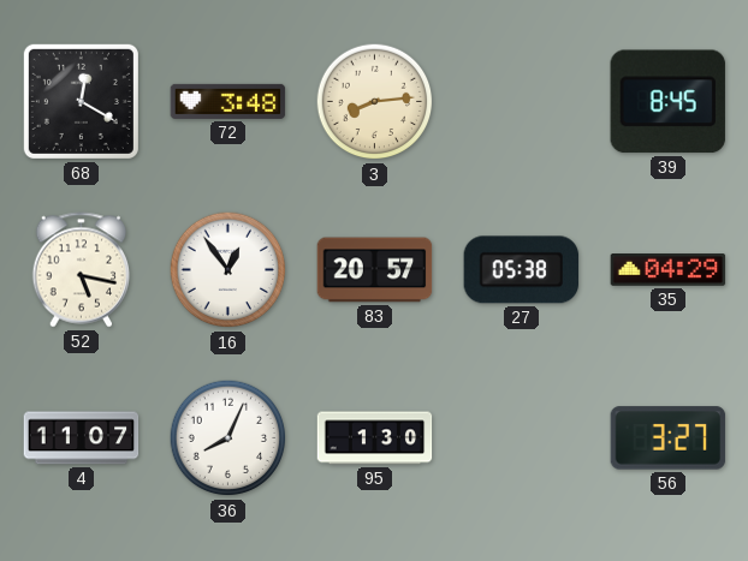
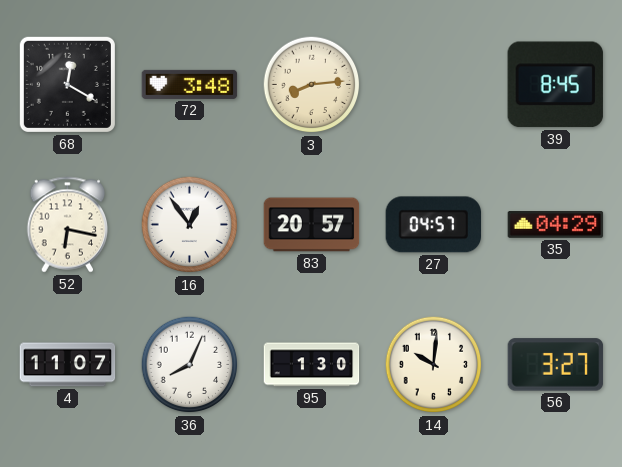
52: 5:17 -> 6:17
27: 05:38 -> 04:57
14: none -> 10:01
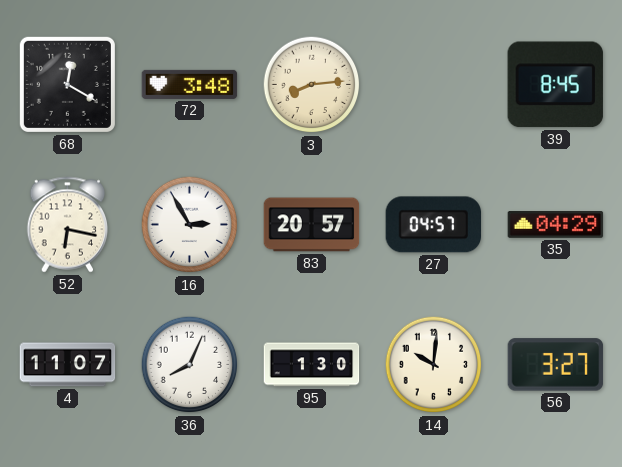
16: 12:54 -> 2:55
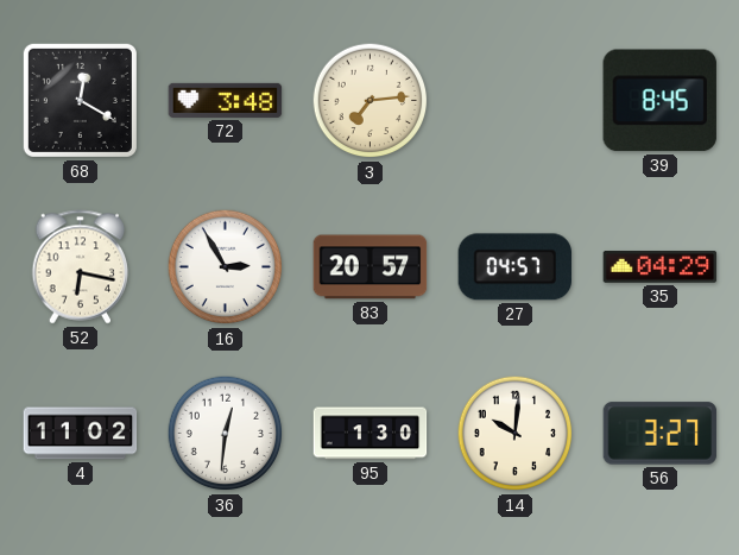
3: 8:14 -> 7:14
4: 11:07 -> 11:02
36: 8:04 -> 12:31
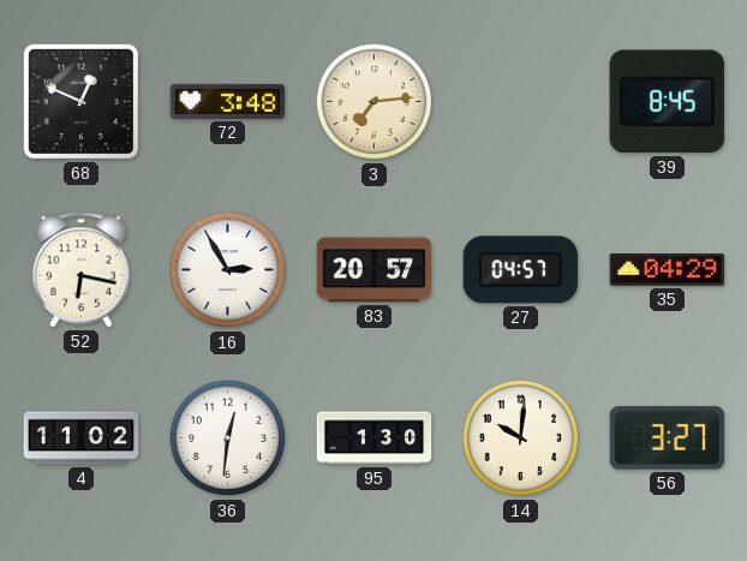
68: 12:20 -> 12:49
